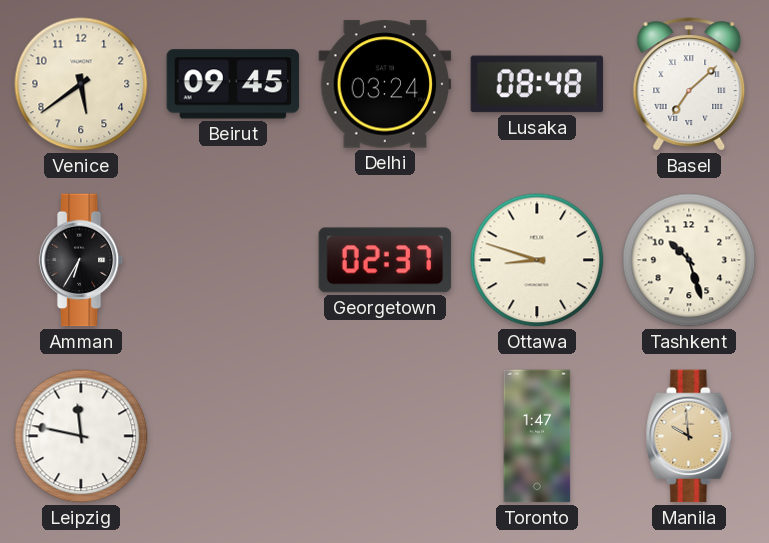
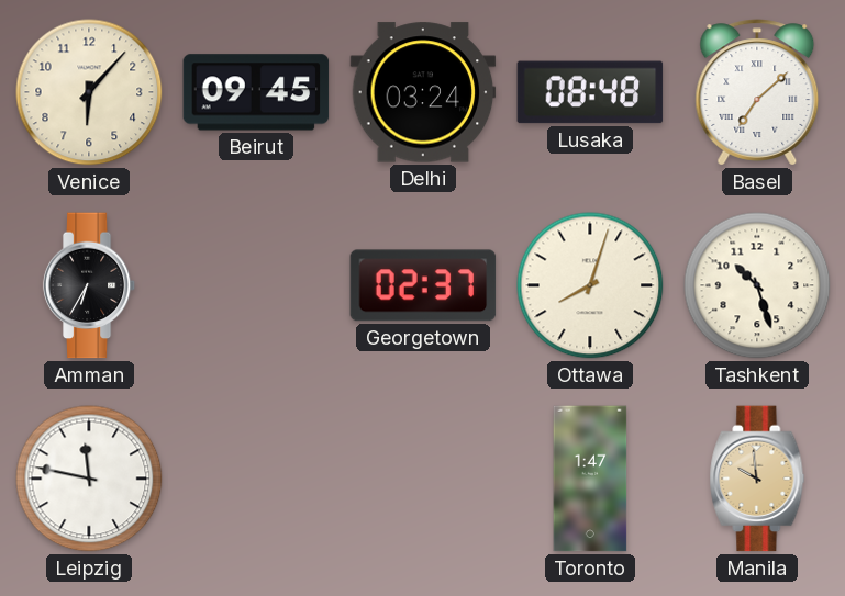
Venice: 5:39 -> 6:07
Ottawa: 8:48 -> 8:03
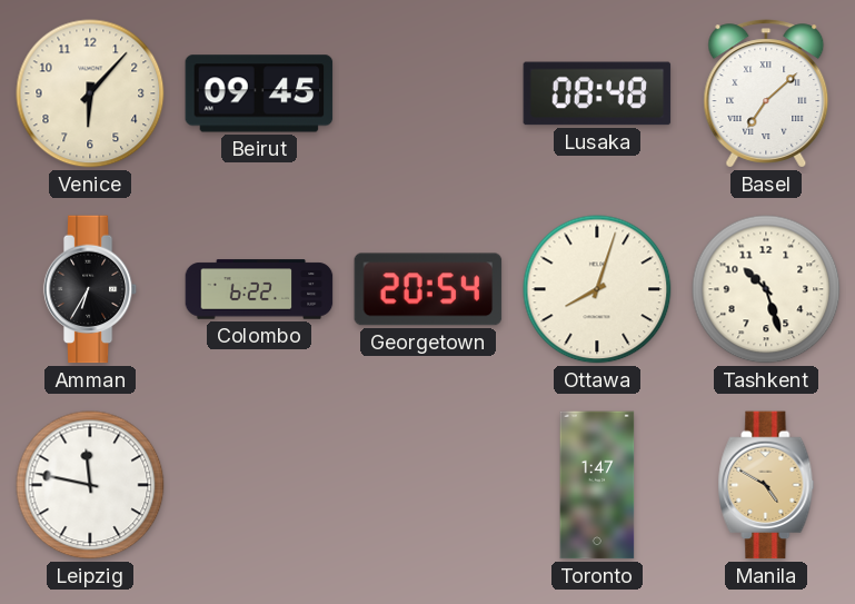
Delhi: 03:24 -> none
Colombo: none -> 6:22
Georgetown: 02:37 -> 20:54
Manila: 9:59 -> 4:50
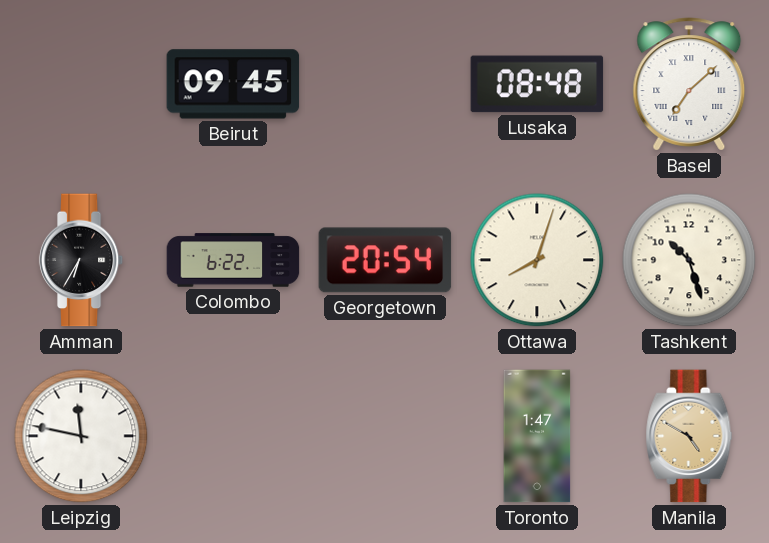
Venice: 6:07 -> none
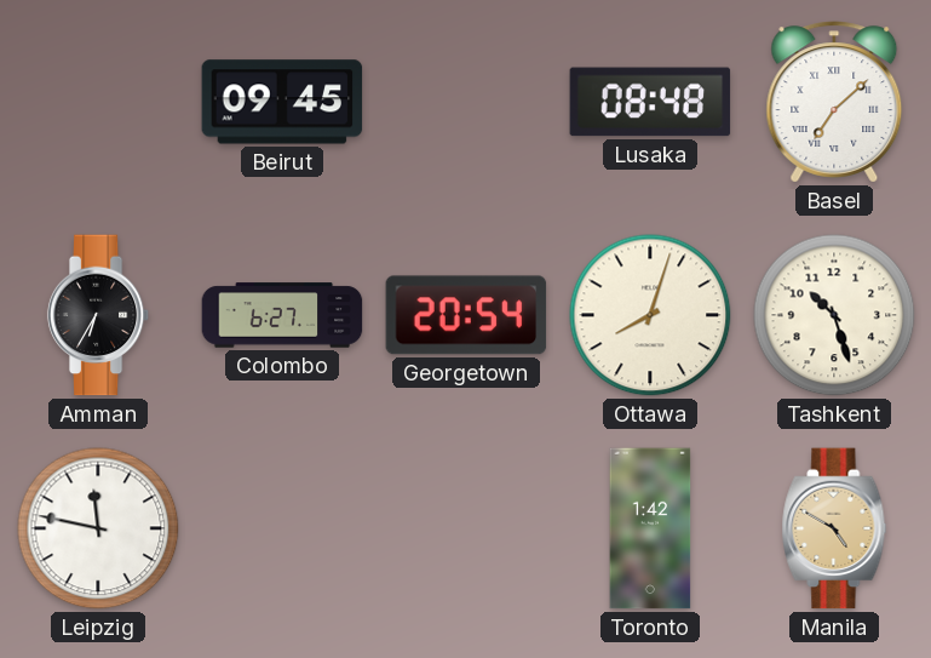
Colombo: 6:22 -> 6:27
Toronto: 1:47 -> 1:42
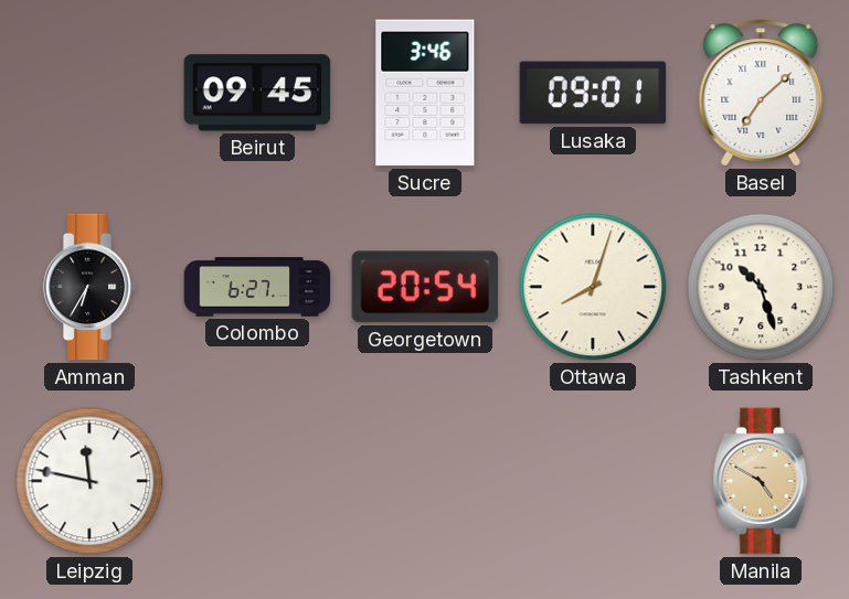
Sucre: none -> 3:46
Lusaka: 08:48 -> 09:01
Toronto: 1:42 -> none
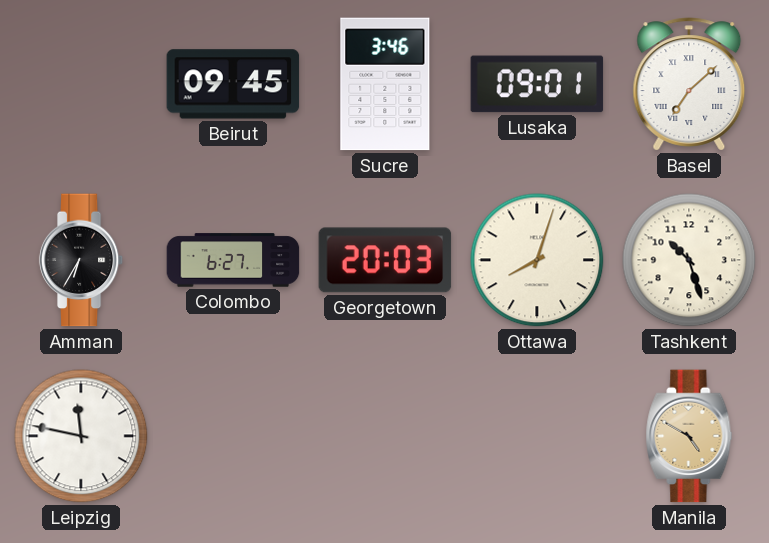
Georgetown: 20:54 -> 20:03
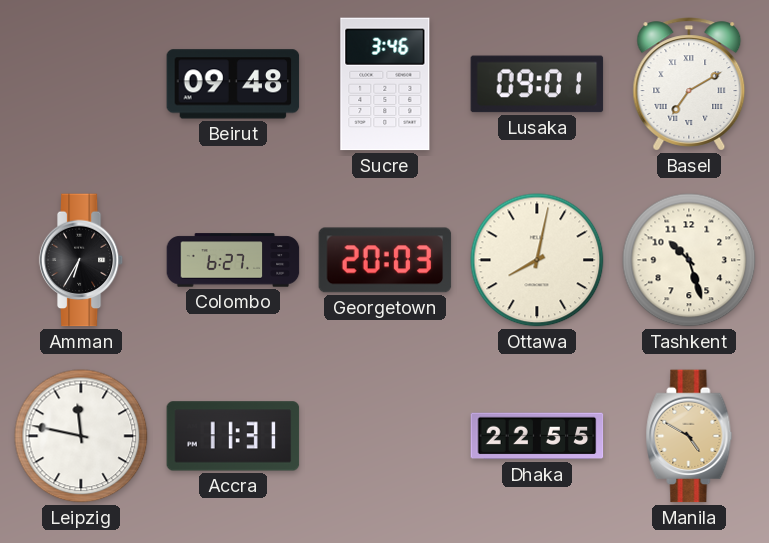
Beirut: 09:45 -> 09:48
Basel: 7:08 -> 7:10
Ottawa: 8:03 -> 8:02
Accra: none -> 11:31
Dhaka: none -> 22:55
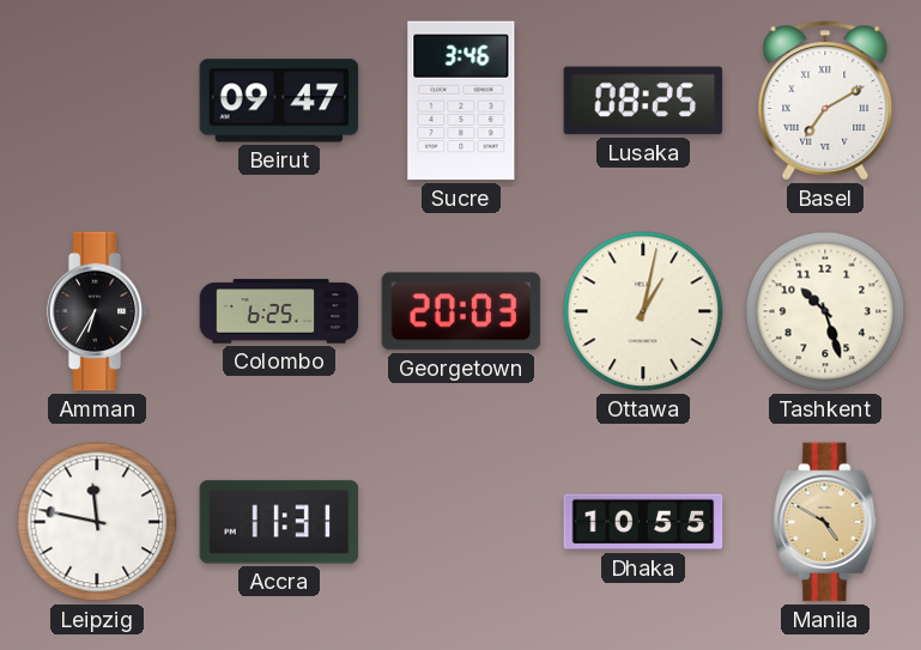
Beirut: 09:48 -> 09:47
Lusaka: 09:01 -> 08:25
Colombo: 6:27 -> 6:25
Ottawa: 8:02 -> 1:02
Dhaka: 22:55 -> 10:55
